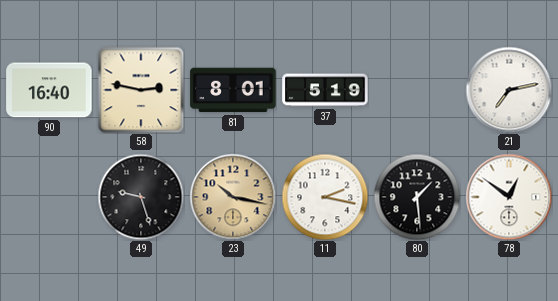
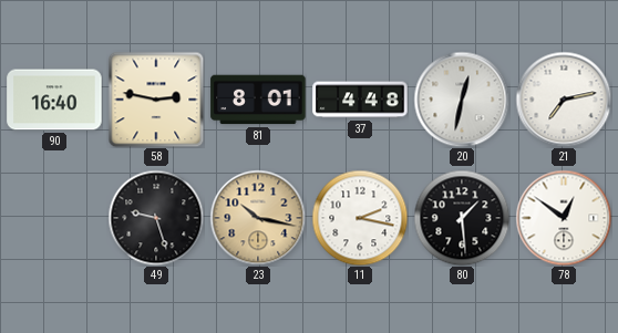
37: 5:19 -> 4:48
20: none -> 12:32
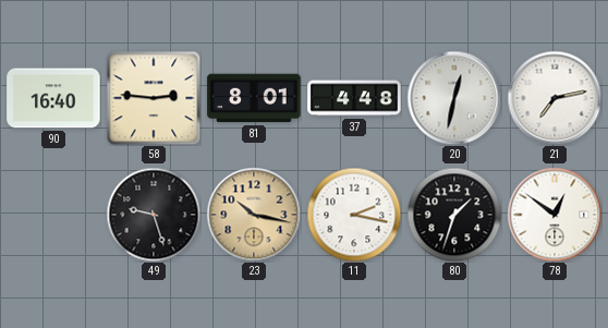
58: 2:47 -> 2:46
80: 1:29 -> 1:33
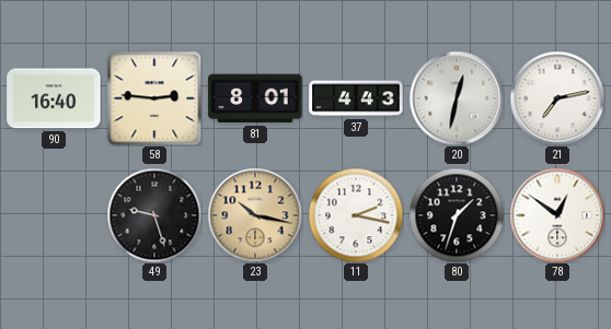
37: 4:48 -> 4:43
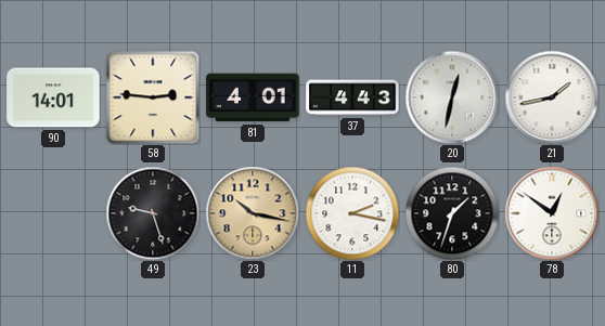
90: 16:40 -> 14:01
81: 8:01 -> 4:01
21: 7:13 -> 1:43
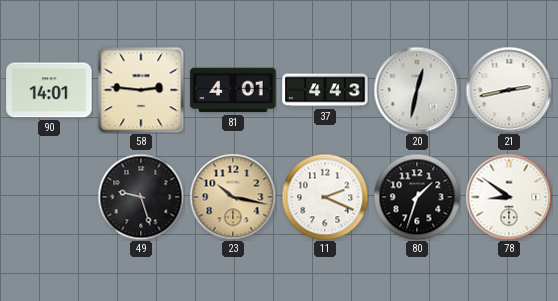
21: 1:43 -> 2:43
11: 2:17 -> 2:19
78: 12:51 -> 8:51
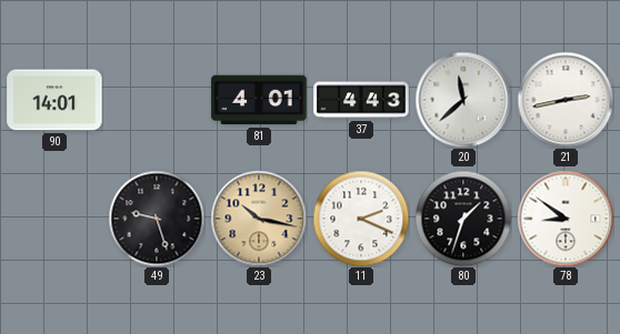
58: 2:46 -> none
20: 12:32 -> 11:38
